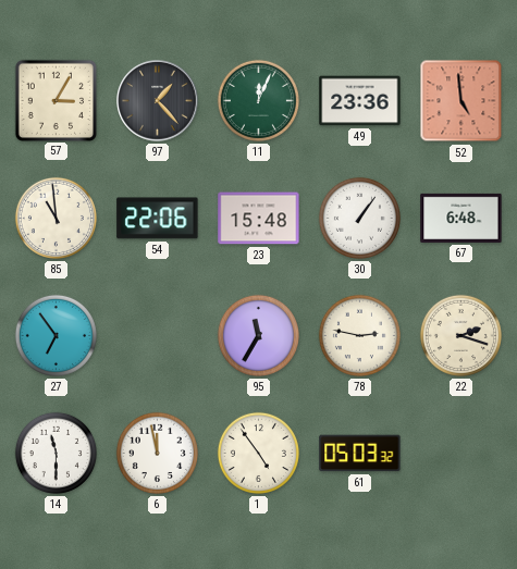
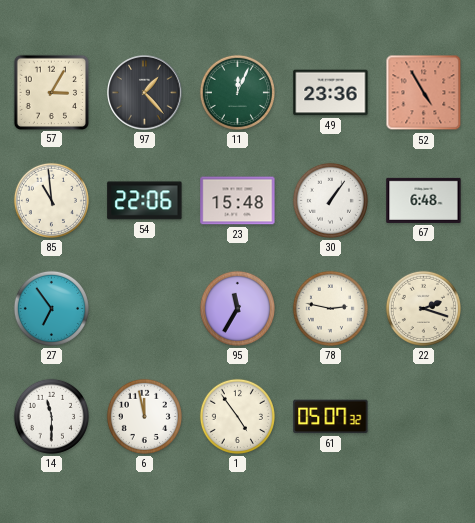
52: 4:59 -> 4:55
61: 05:03 -> 05:07
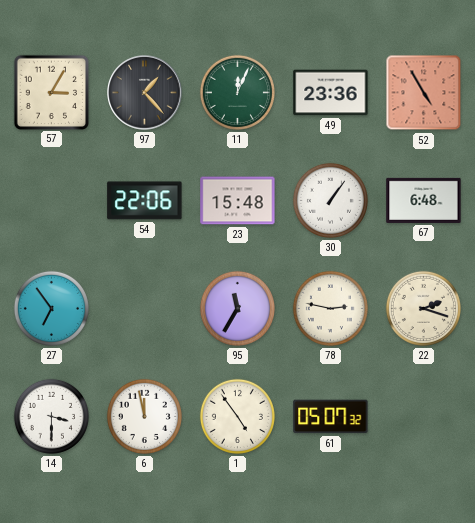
85: 10:59 -> none
14: 11:30 -> 3:30
